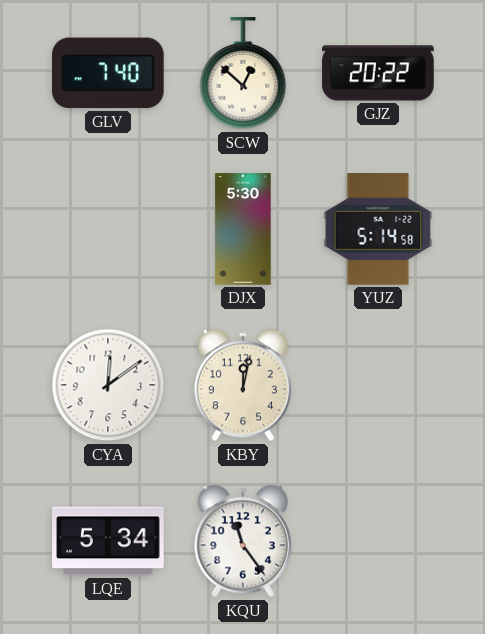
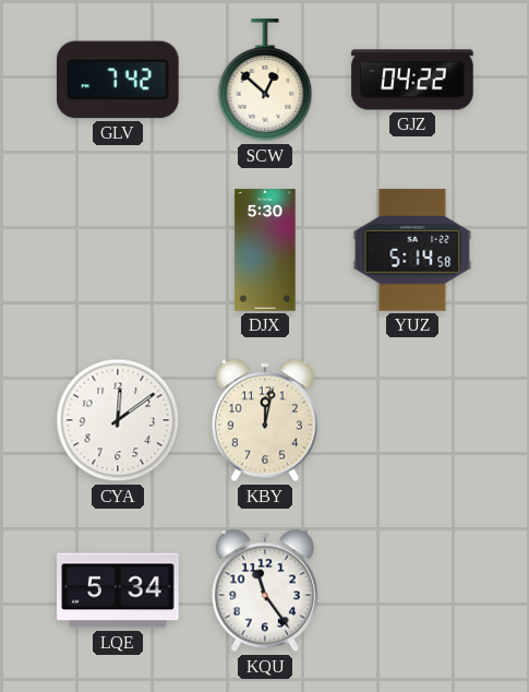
GLV: 7:40 -> 7:42
GJZ: 20:22 -> 04:22
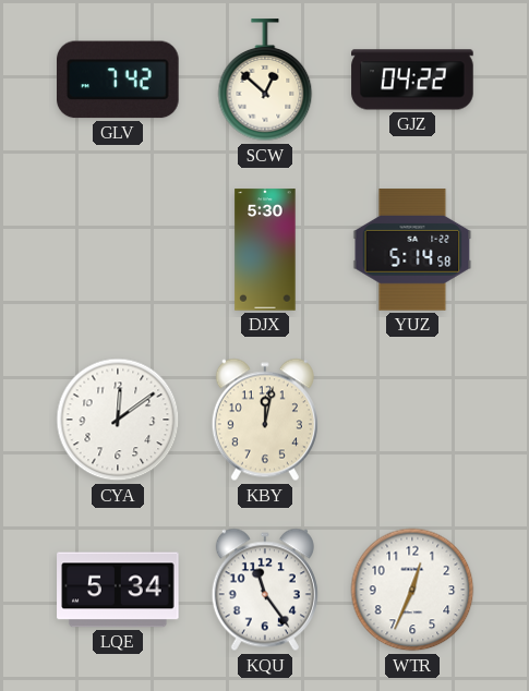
WTR: none -> 12:34
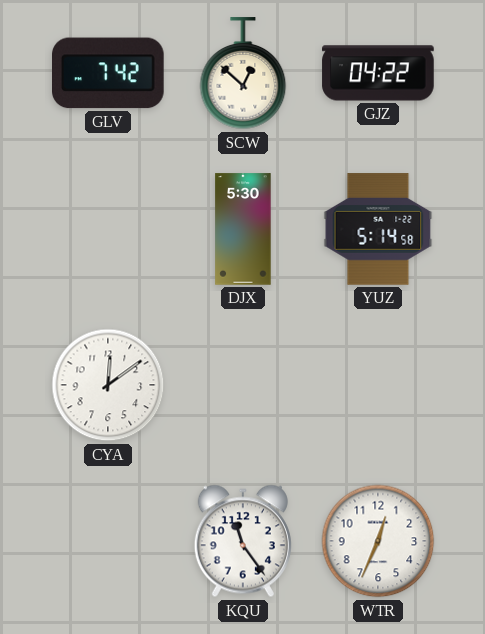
KBY: 12:02 -> none
LQE: 5:34 -> none
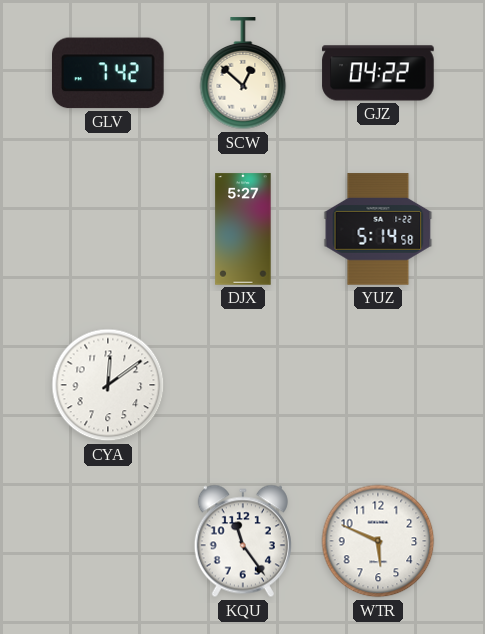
DJX: 5:30 -> 5:27
WTR: 12:34 -> 5:49
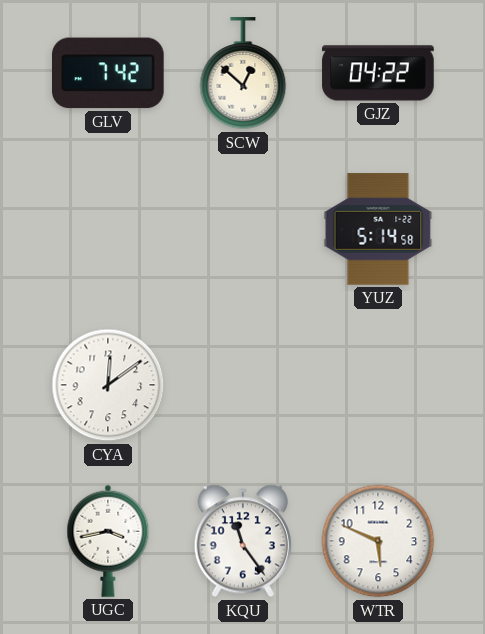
DJX: 5:27 -> none
UGC: none -> 3:43
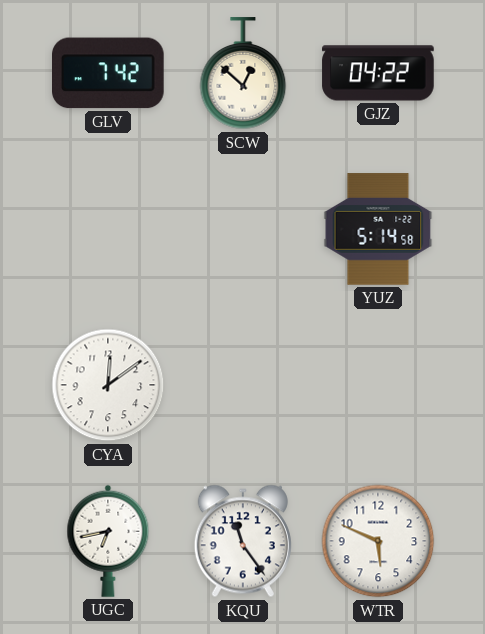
UGC: 3:43 -> 6:43
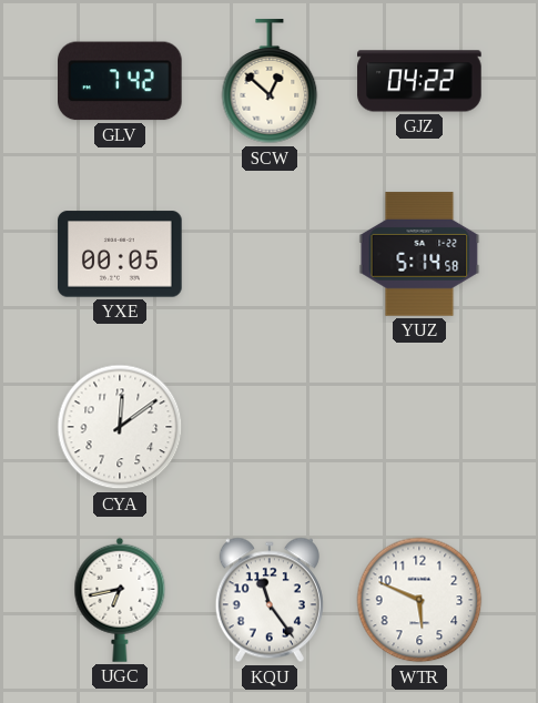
YXE: none -> 00:05
